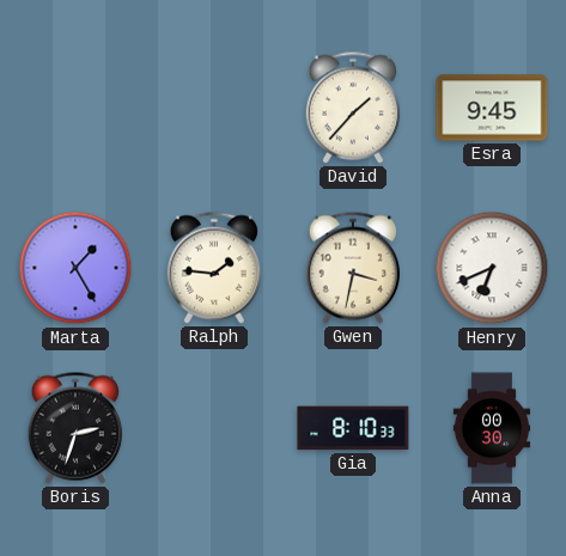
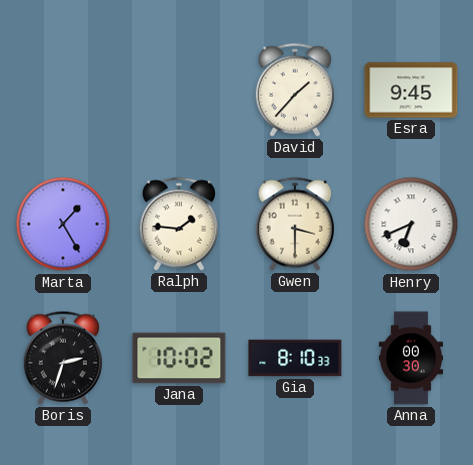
Gwen: 3:32 -> 3:30
Jana: none -> 10:02
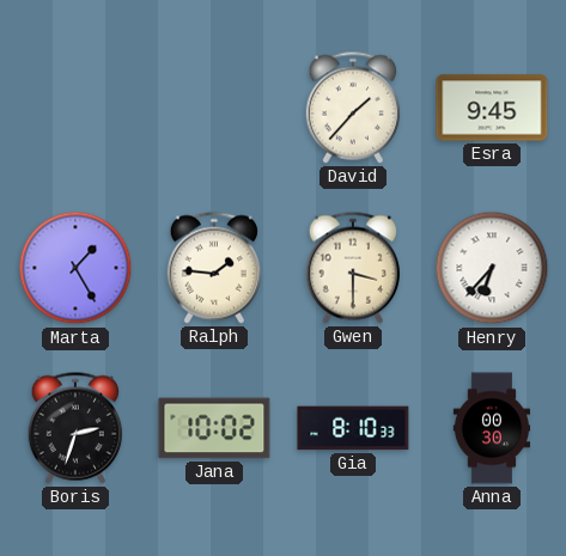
Henry: 6:41 -> 6:37
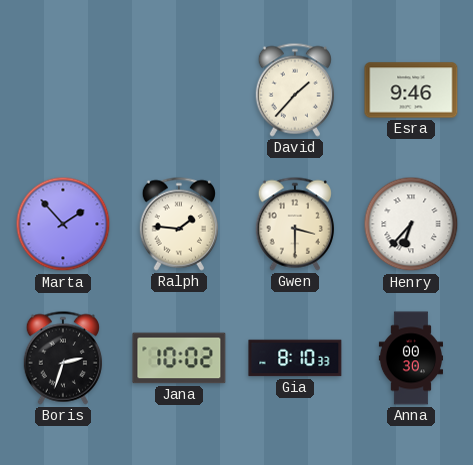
Esra: 9:45 -> 9:46
Marta: 1:25 -> 1:53
